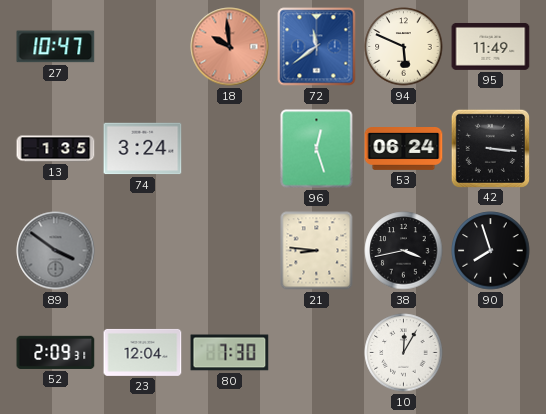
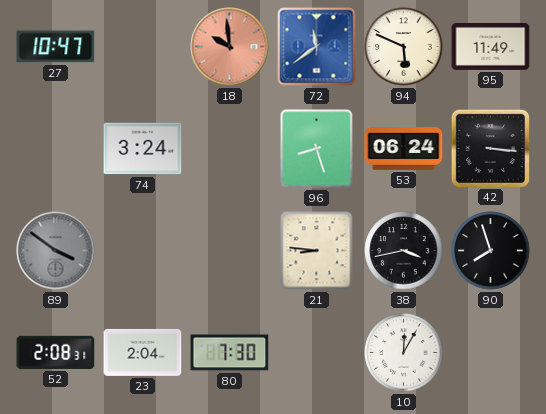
13: 1:35 -> none
96: 12:27 -> 8:27
52: 2:09 -> 2:08
23: 12:04 -> 2:04
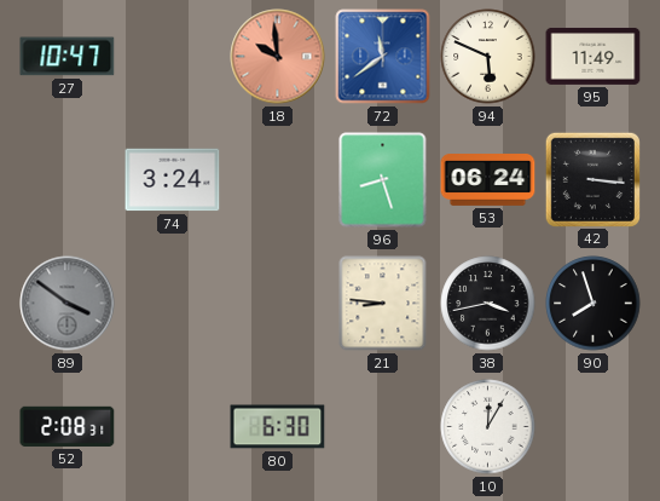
23: 2:04 -> none
80: 7:30 -> 6:30
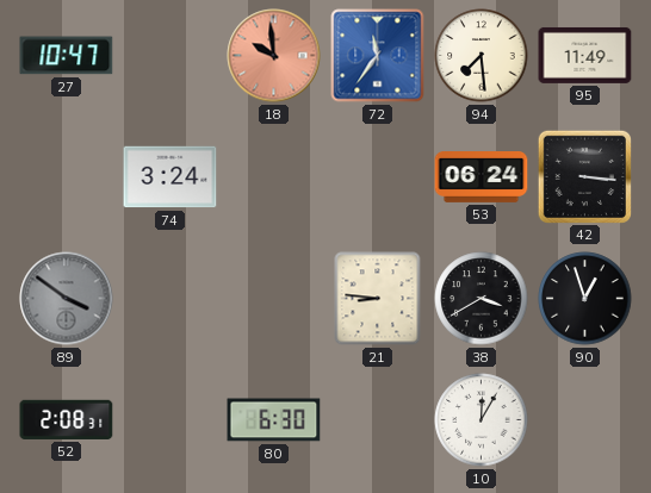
72: 11:39 -> 11:36
94: 5:49 -> 7:29
96: 8:27 -> none
38: 3:43 -> 3:40
90: 7:57 -> 12:57
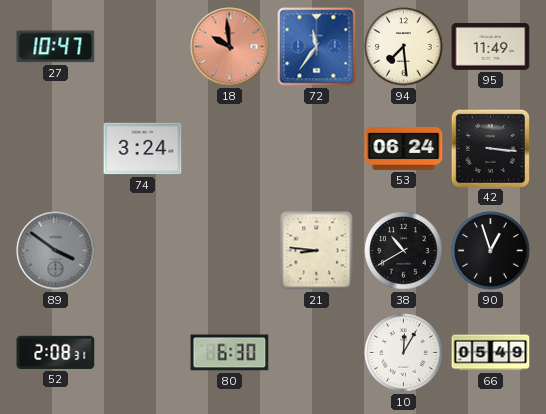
38: 3:40 -> 10:40
66: none -> 05:49
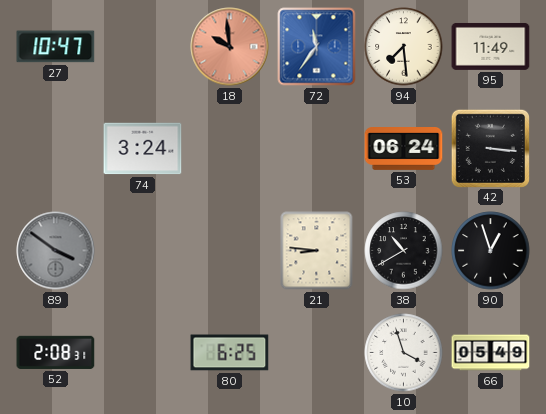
80: 6:30 -> 6:25
10: 12:05 -> 3:57
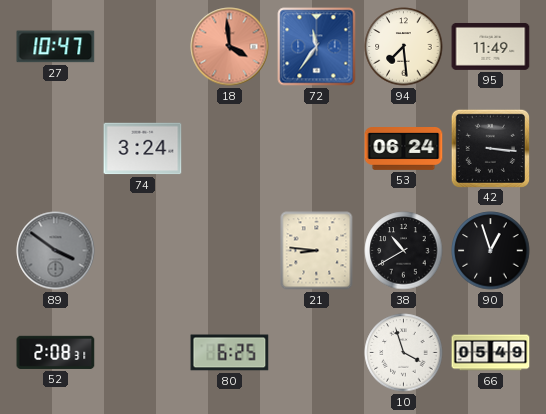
18: 9:59 -> 3:59
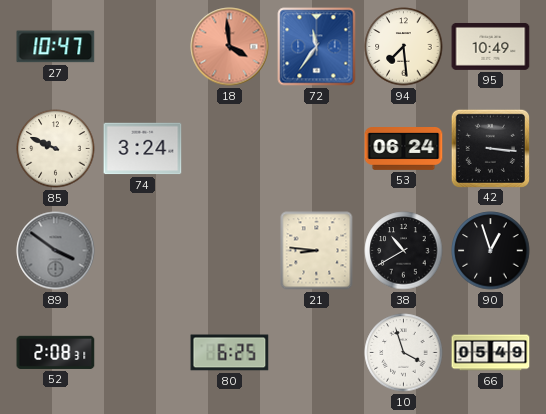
95: 11:49 -> 10:49
85: none -> 9:49
